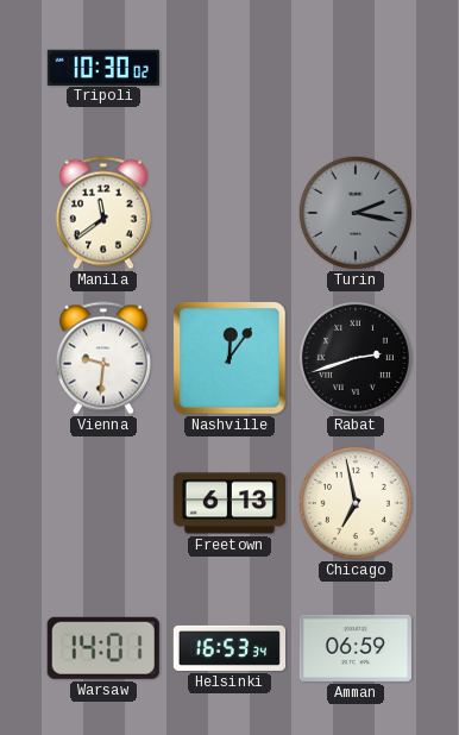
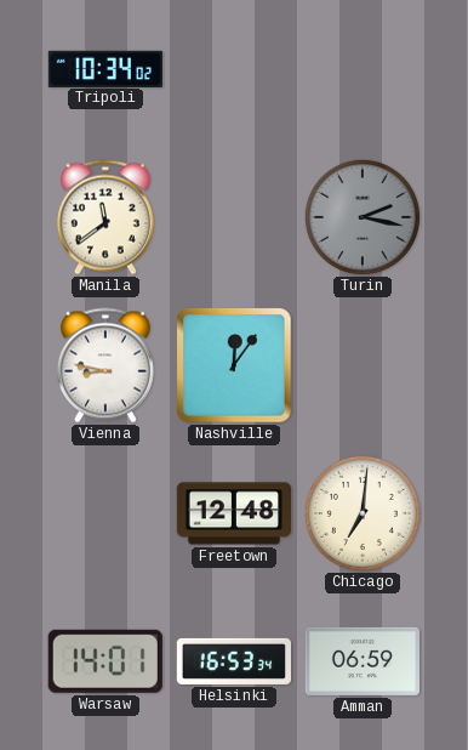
Tripoli: 10:30 -> 10:34
Vienna: 9:31 -> 8:47
Rabat: 2:42 -> none
Freetown: 6:13 -> 12:48
Chicago: 6:58 -> 7:01
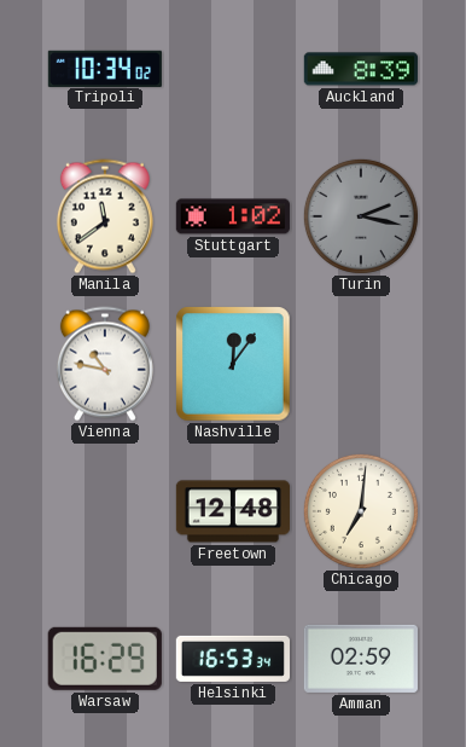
Auckland: none -> 8:39
Stuttgart: none -> 1:02
Vienna: 8:47 -> 10:47
Warsaw: 14:01 -> 16:29
Amman: 06:59 -> 02:59
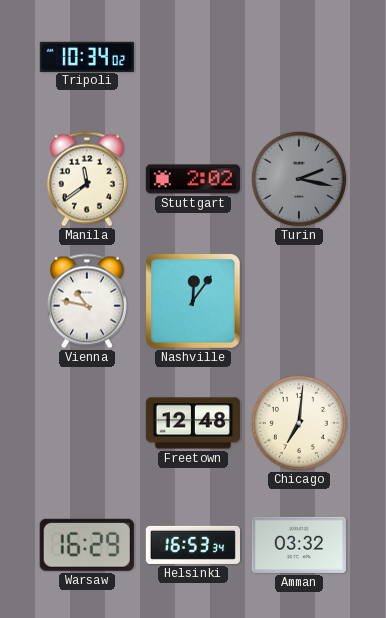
Auckland: 8:39 -> none
Stuttgart: 1:02 -> 2:02
Amman: 02:59 -> 03:32
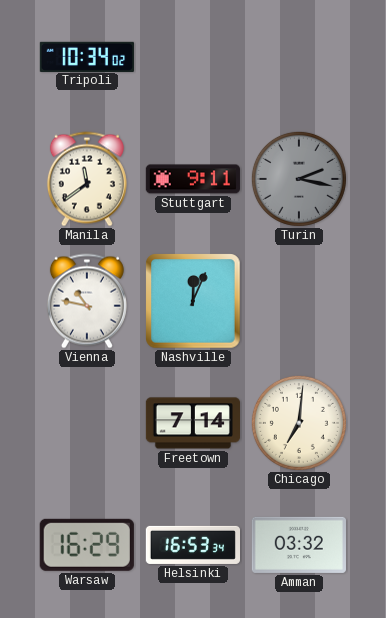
Stuttgart: 2:02 -> 9:11
Nashville: 12:06 -> 12:04
Freetown: 12:48 -> 7:14
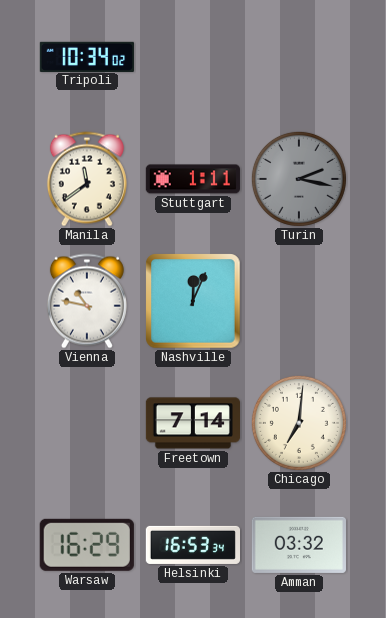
Stuttgart: 9:11 -> 1:11
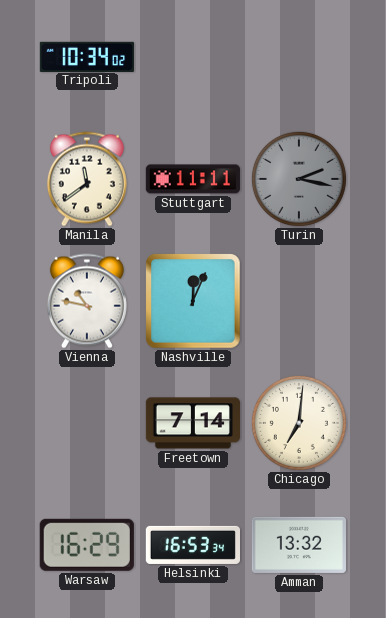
Stuttgart: 1:11 -> 11:11
Amman: 03:32 -> 13:32
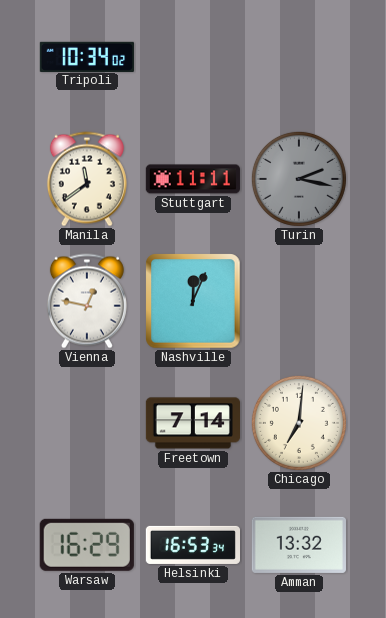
Vienna: 10:47 -> 12:47
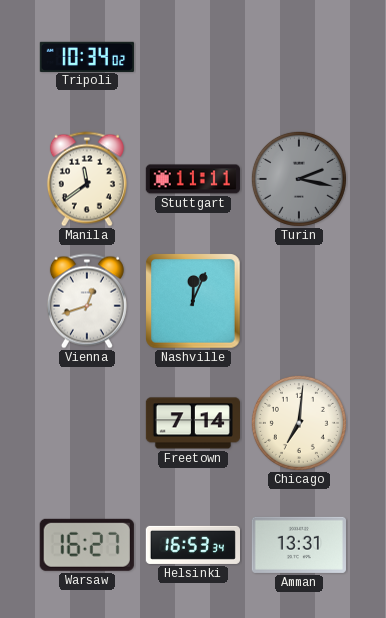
Vienna: 12:47 -> 12:42
Warsaw: 16:29 -> 16:27
Amman: 13:32 -> 13:31
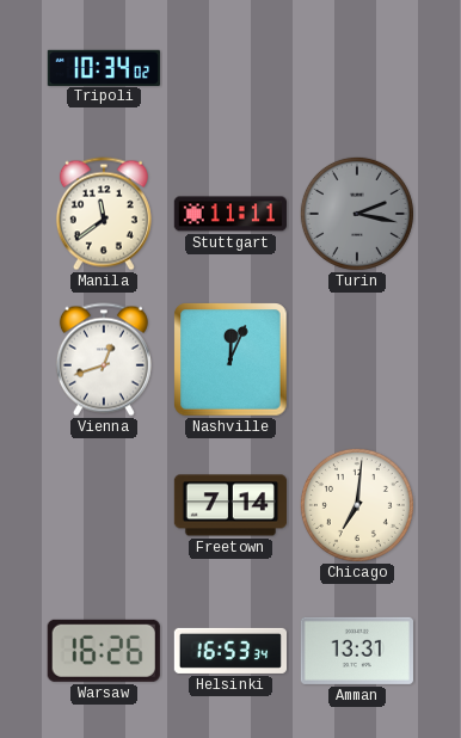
Warsaw: 16:27 -> 16:26
